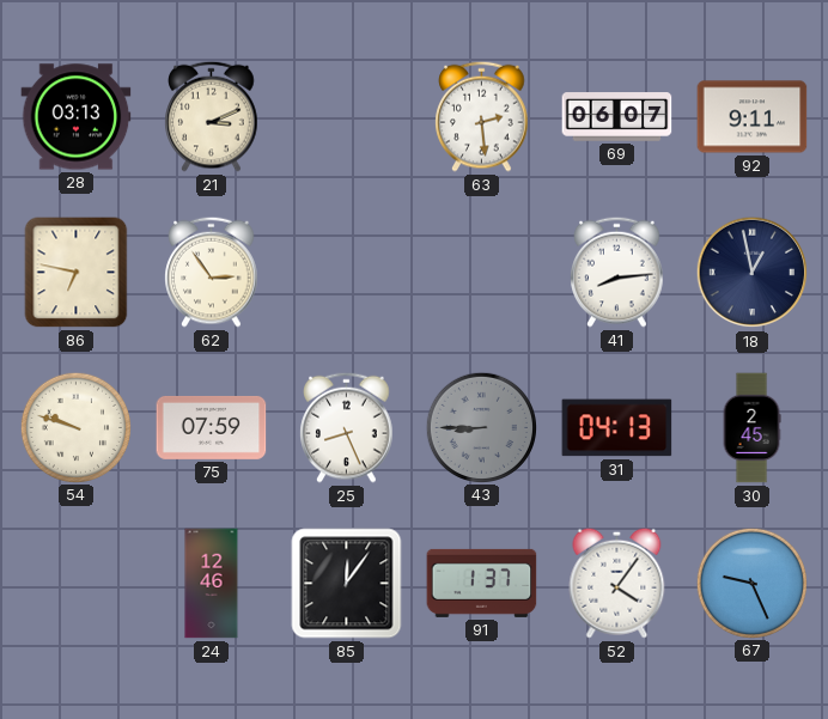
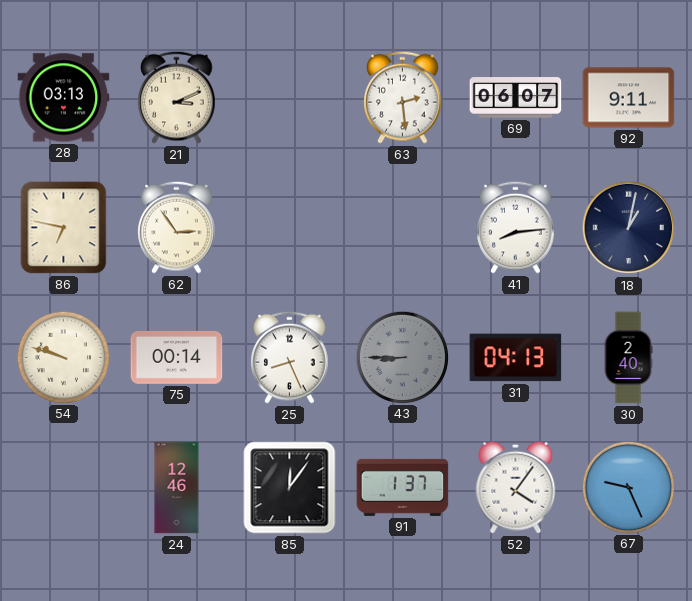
18: 12:58 -> 1:02
75: 07:59 -> 00:14
30: 2:45 -> 2:40
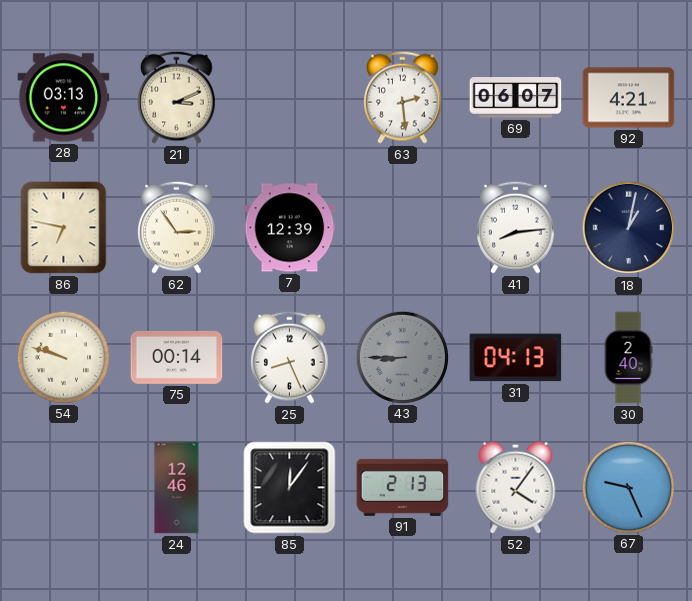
92: 9:11 -> 4:21
7: none -> 12:39
91: 1:37 -> 2:13
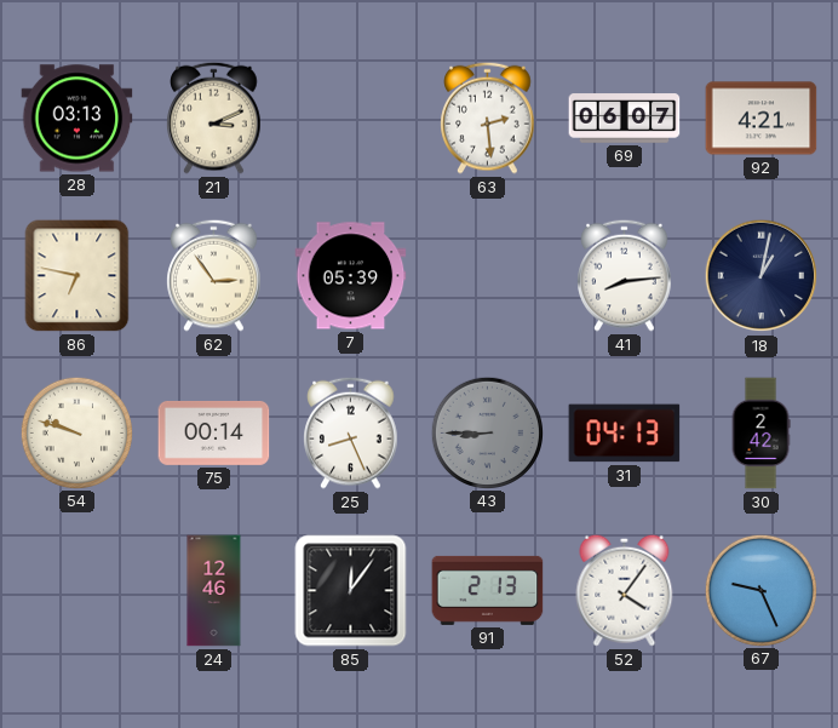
7: 12:39 -> 05:39
30: 2:40 -> 2:42
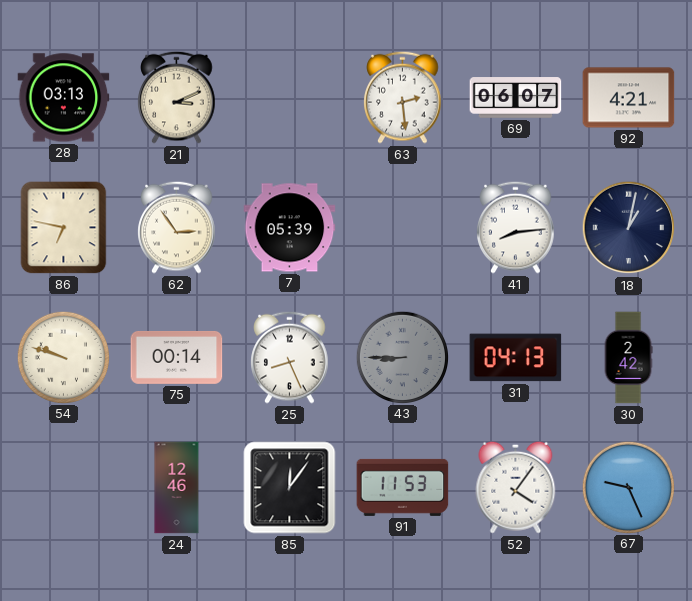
91: 2:13 -> 11:53
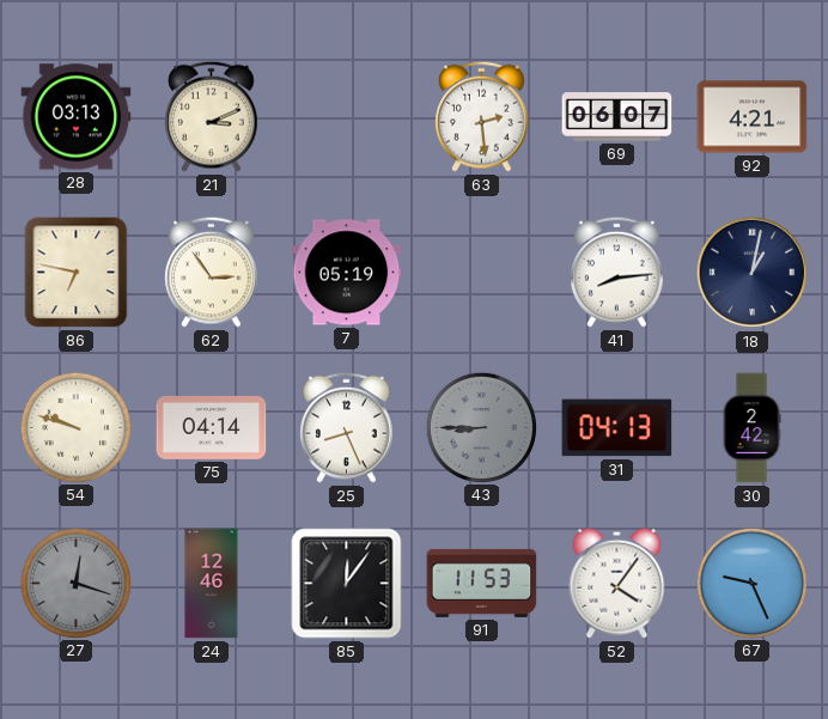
7: 05:39 -> 05:19
75: 00:14 -> 04:14
27: none -> 12:18
